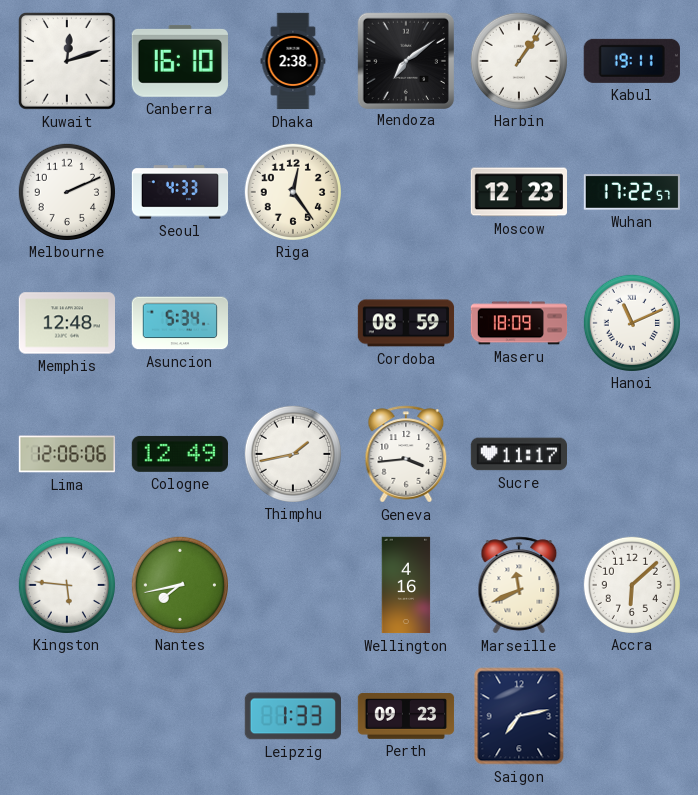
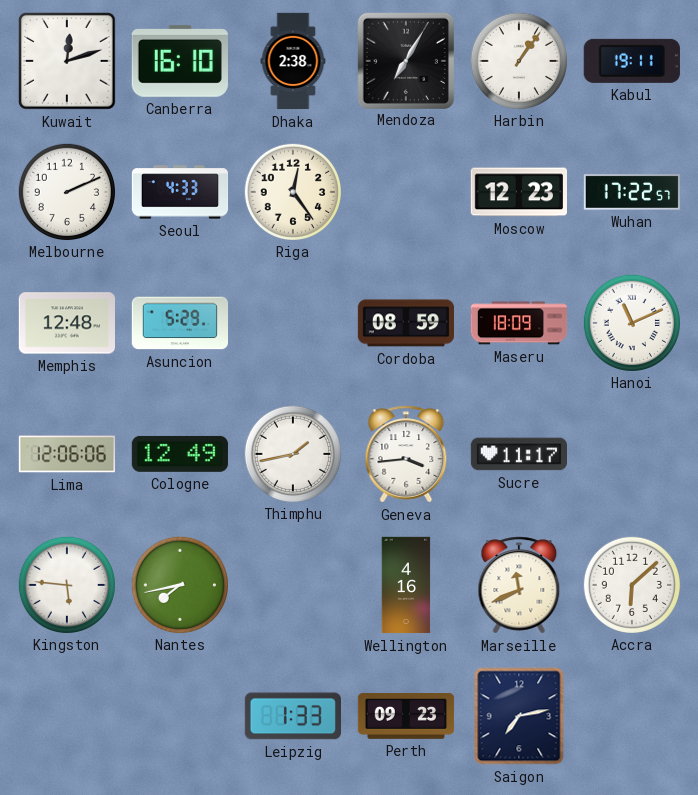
Mendoza: 7:09 -> 7:05
Asuncion: 5:34 -> 5:29
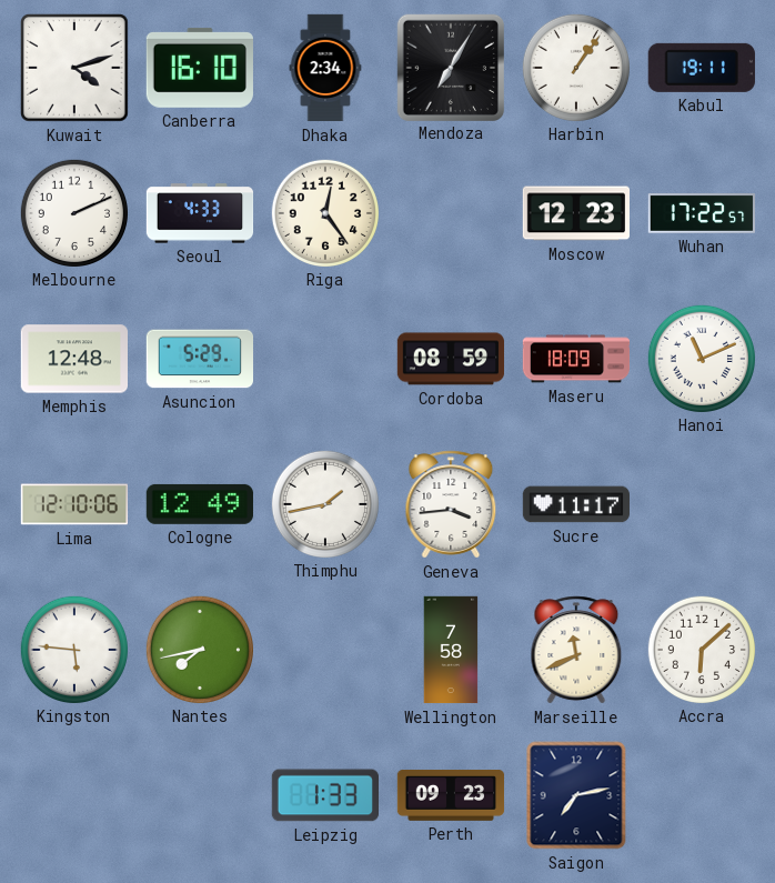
Kuwait: 12:12 -> 4:12
Dhaka: 2:38 -> 2:34
Lima: 12:06 -> 12:10
Wellington: 4:16 -> 7:58
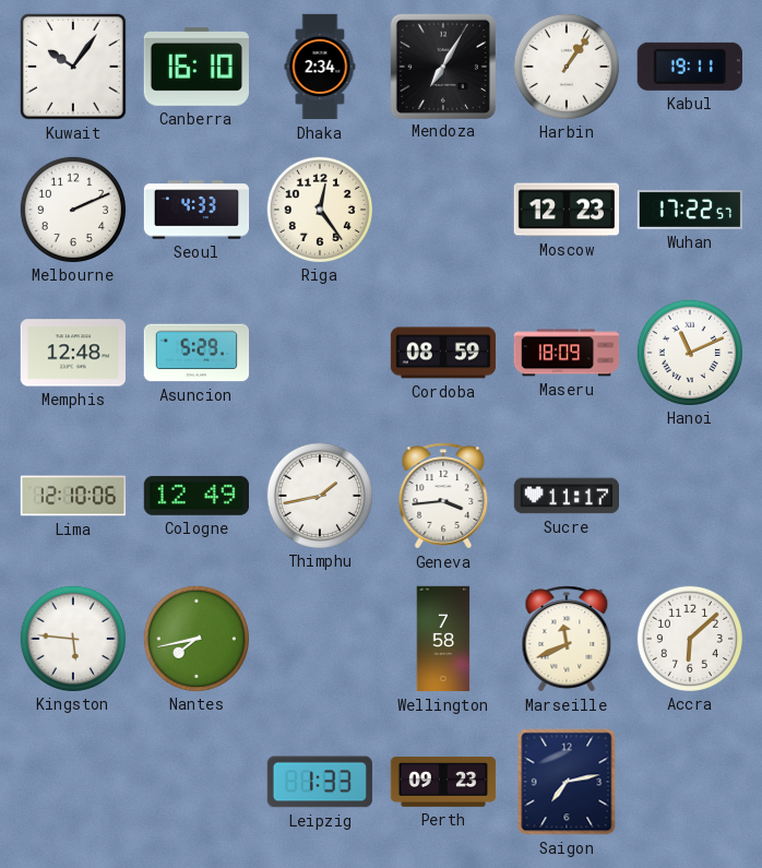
Kuwait: 4:12 -> 10:06
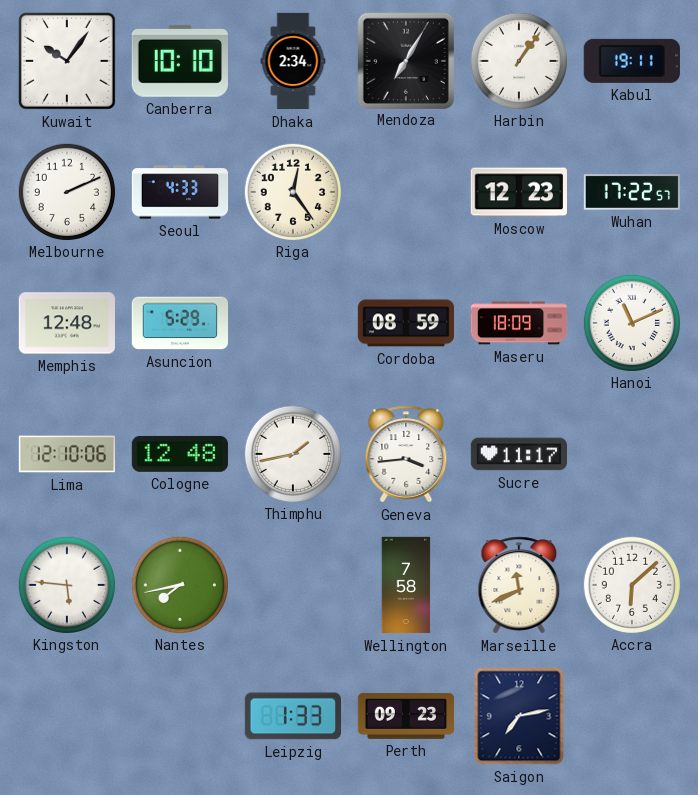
Canberra: 16:10 -> 10:10
Cologne: 12:49 -> 12:48
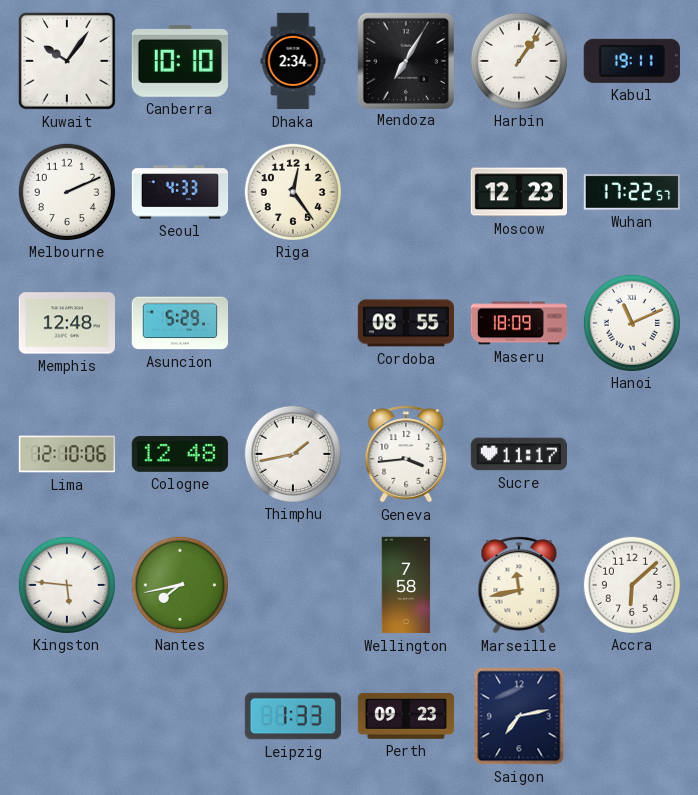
Cordoba: 08:59 -> 08:55
Marseille: 11:41 -> 11:43
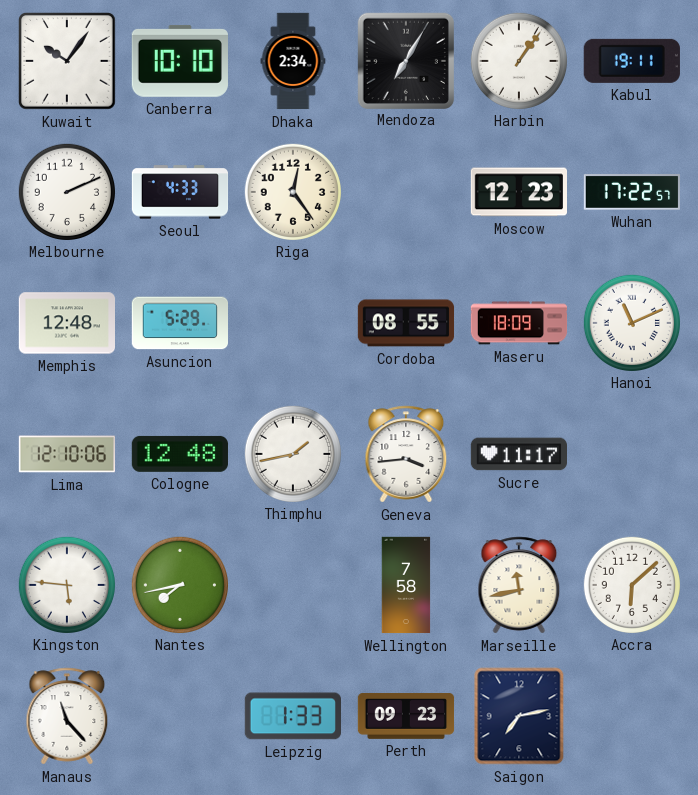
Manaus: none -> 11:23
